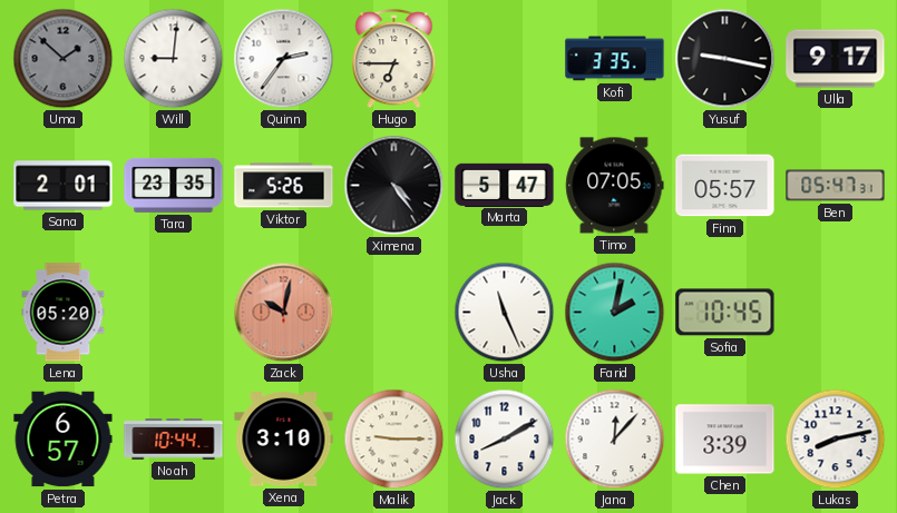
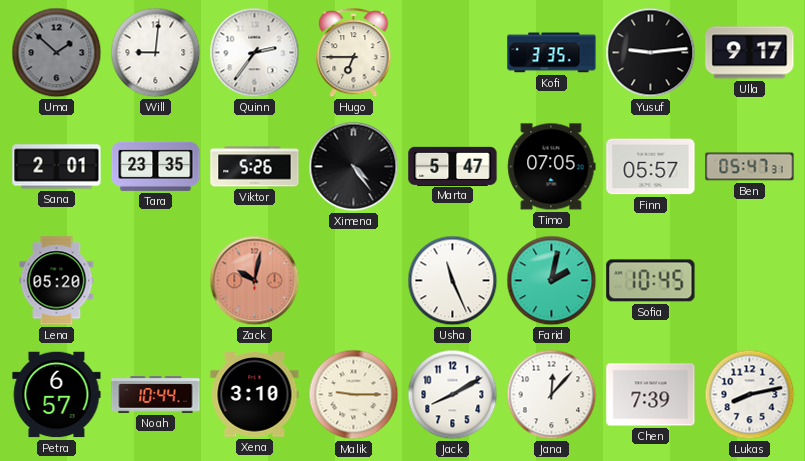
Yusuf: 9:17 -> 9:14
Chen: 3:39 -> 7:39
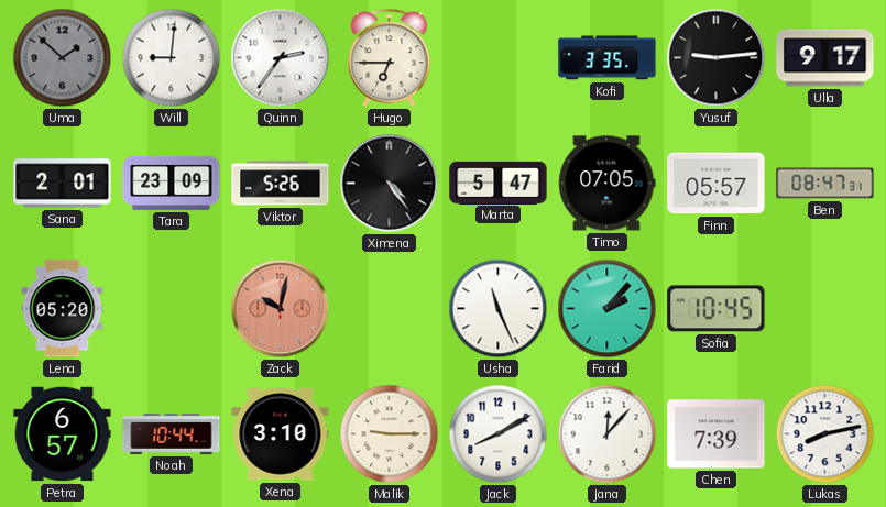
Tara: 23:35 -> 23:09
Ben: 05:47 -> 08:47
Farid: 2:02 -> 2:07
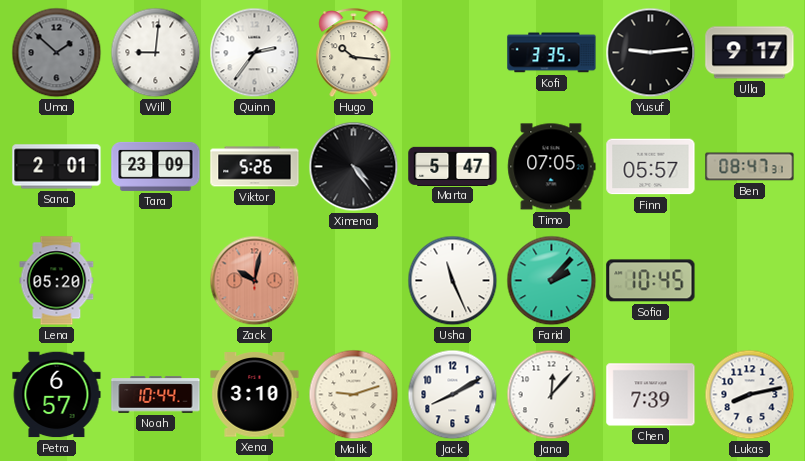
Hugo: 6:45 -> 10:16
Malik: 9:15 -> 9:12
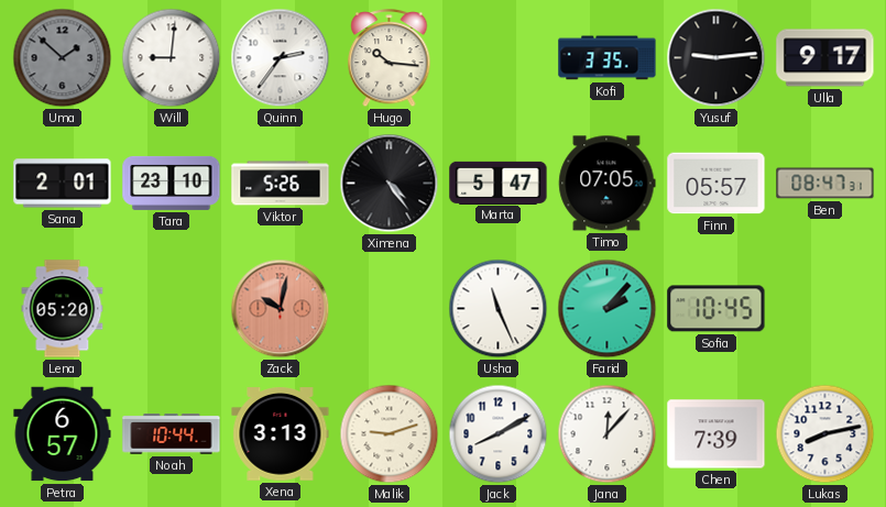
Tara: 23:09 -> 23:10
Xena: 3:10 -> 3:13
